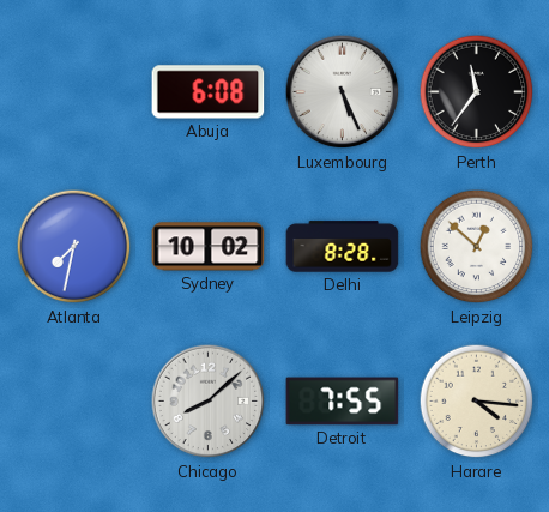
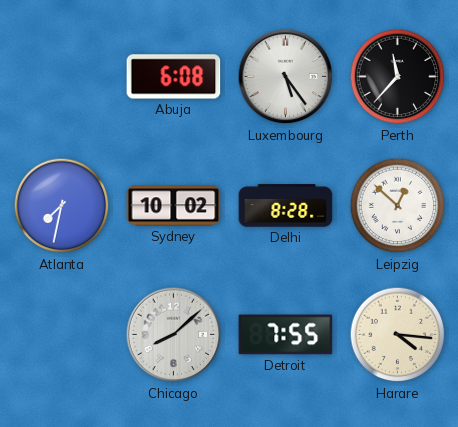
Luxembourg: 5:26 -> 5:24
Perth: 11:36 -> 11:37
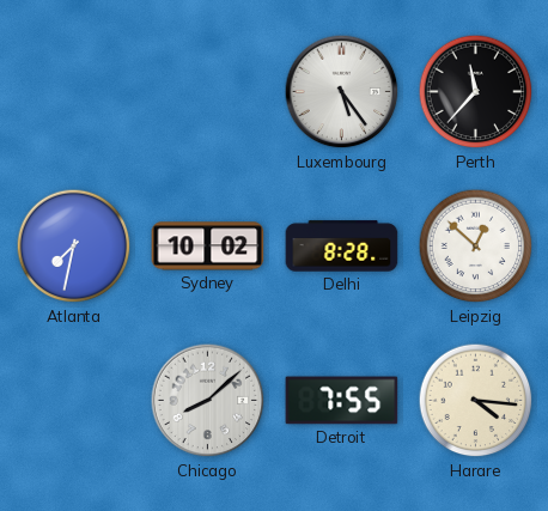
Abuja: 6:08 -> none
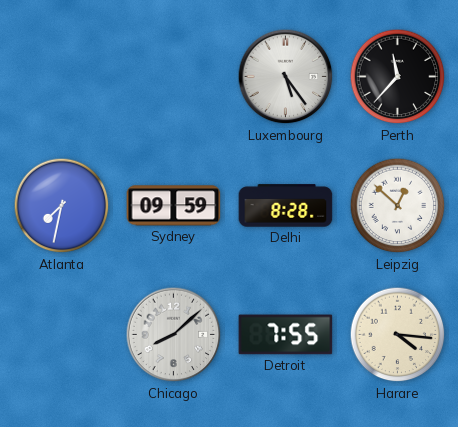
Sydney: 10:02 -> 09:59
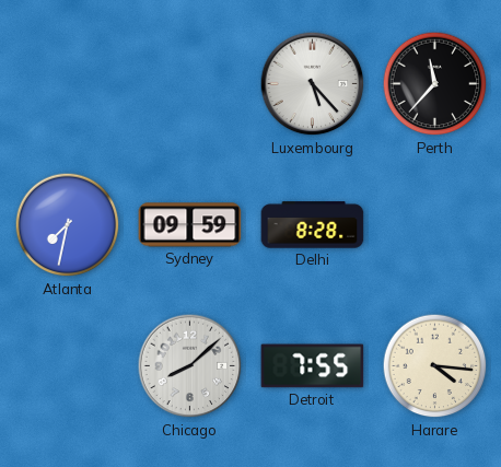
Luxembourg: 5:24 -> 5:23
Leipzig: 12:52 -> none
